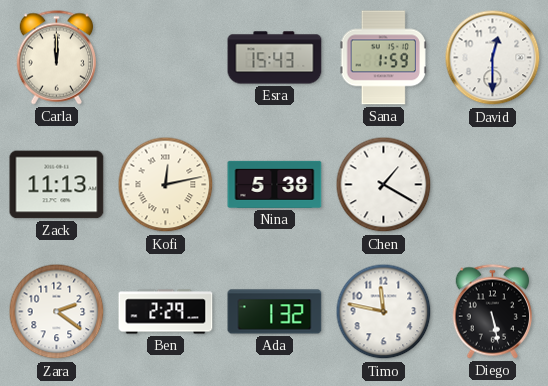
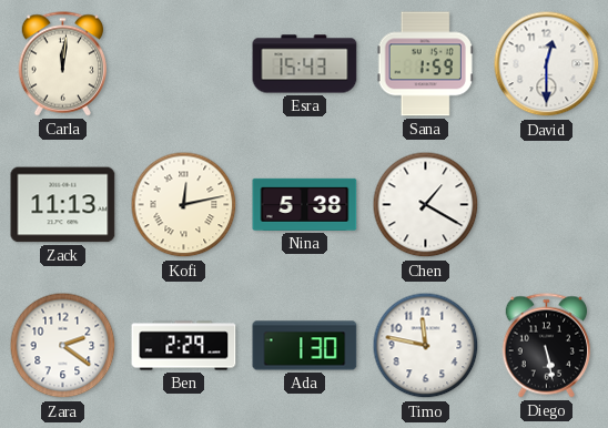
Carla: 12:00 -> 12:01
Ada: 1:32 -> 1:30
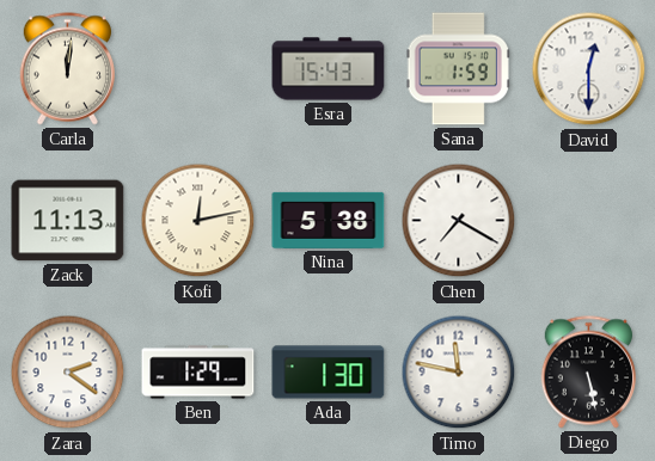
Chen: 1:20 -> 7:20
Ben: 2:29 -> 1:29
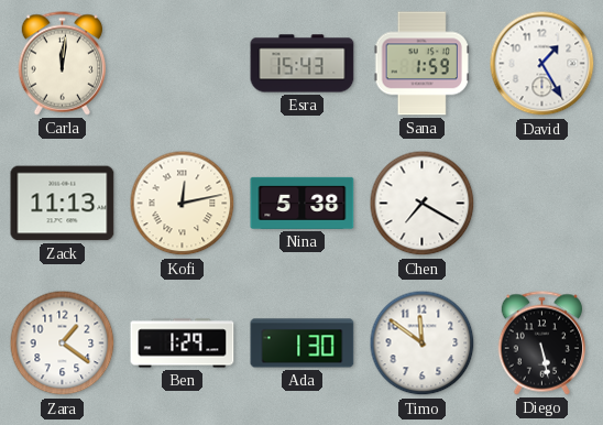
David: 12:30 -> 1:25
Zara: 2:21 -> 1:21
Timo: 11:47 -> 11:51
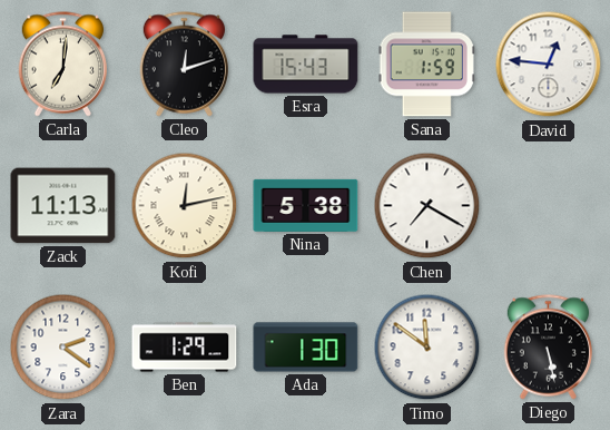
Carla: 12:01 -> 7:01
Cleo: none -> 12:12
David: 1:25 -> 12:46
Zara: 1:21 -> 2:21
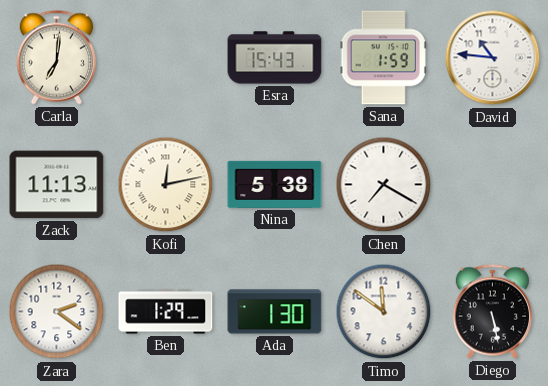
Cleo: 12:12 -> none
David: 12:46 -> 10:46
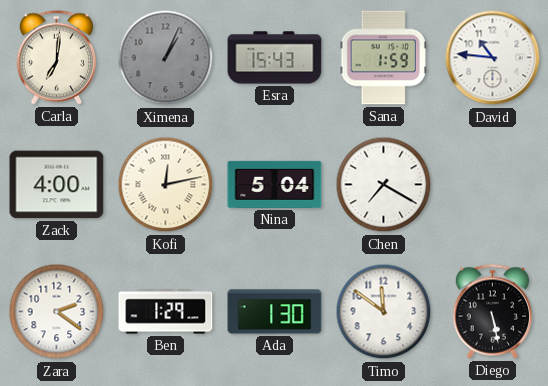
Ximena: none -> 1:04
Zack: 11:13 -> 4:00
Nina: 5:38 -> 5:04
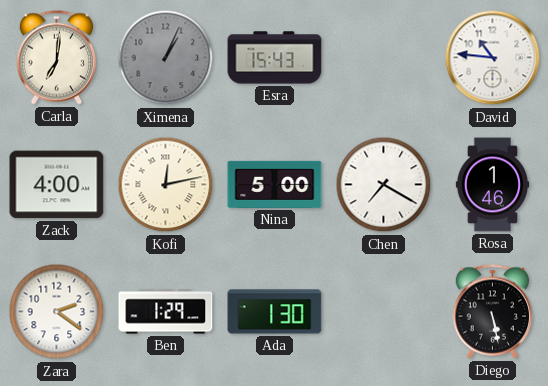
Sana: 1:59 -> none
Nina: 5:04 -> 5:00
Rosa: none -> 1:46
Timo: 11:51 -> none
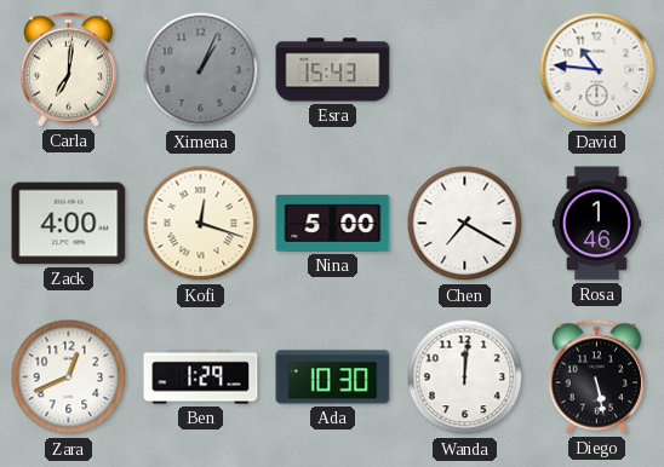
Kofi: 12:13 -> 12:18
Zara: 2:21 -> 12:41
Ada: 1:30 -> 10:30
Wanda: none -> 12:01
